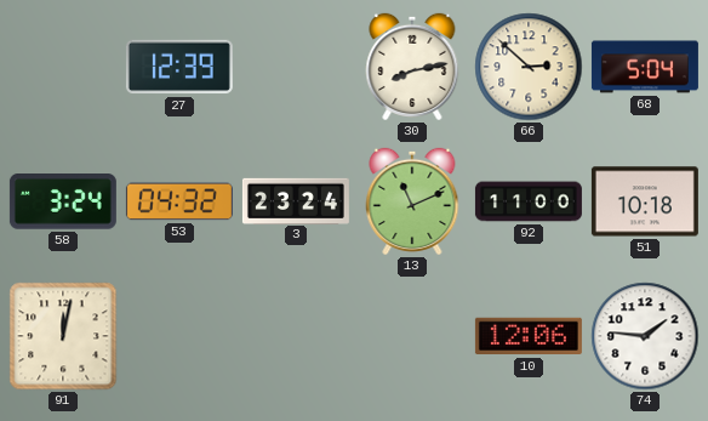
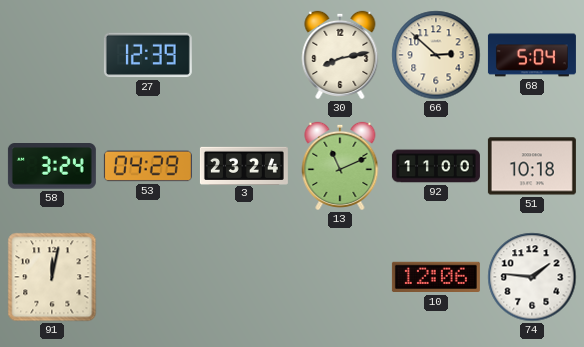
53: 04:32 -> 04:29
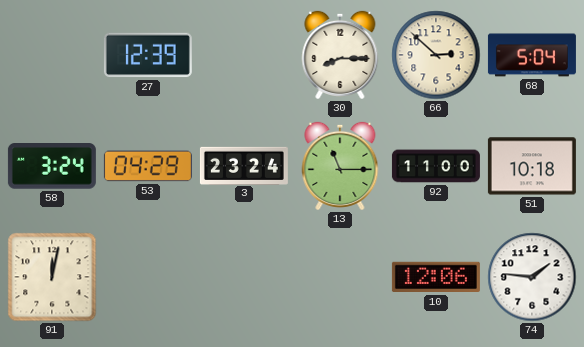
30: 8:13 -> 8:15
13: 11:11 -> 11:15
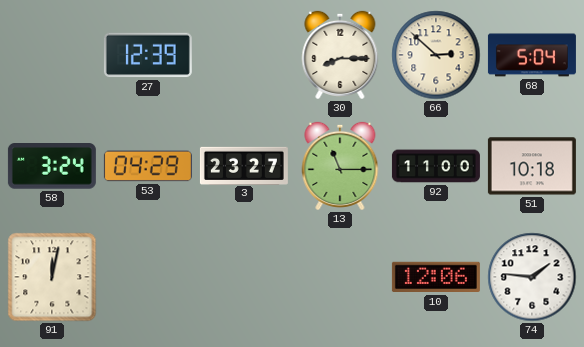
3: 23:24 -> 23:27
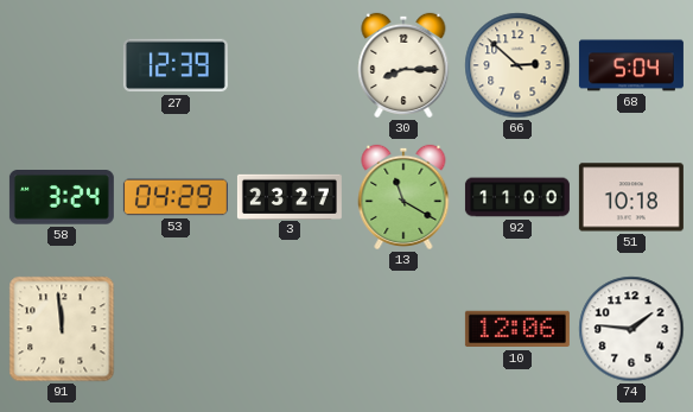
13: 11:15 -> 11:20
91: 12:02 -> 11:59
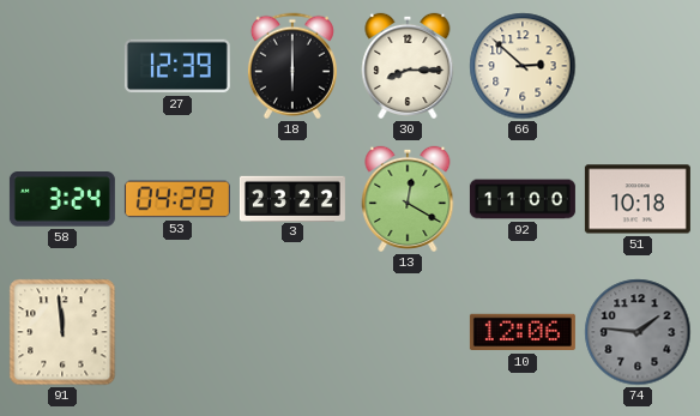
18: none -> 6:00
68: 5:04 -> none
3: 23:27 -> 23:22
13: 11:20 -> 12:20
74 dial: white -> grey
